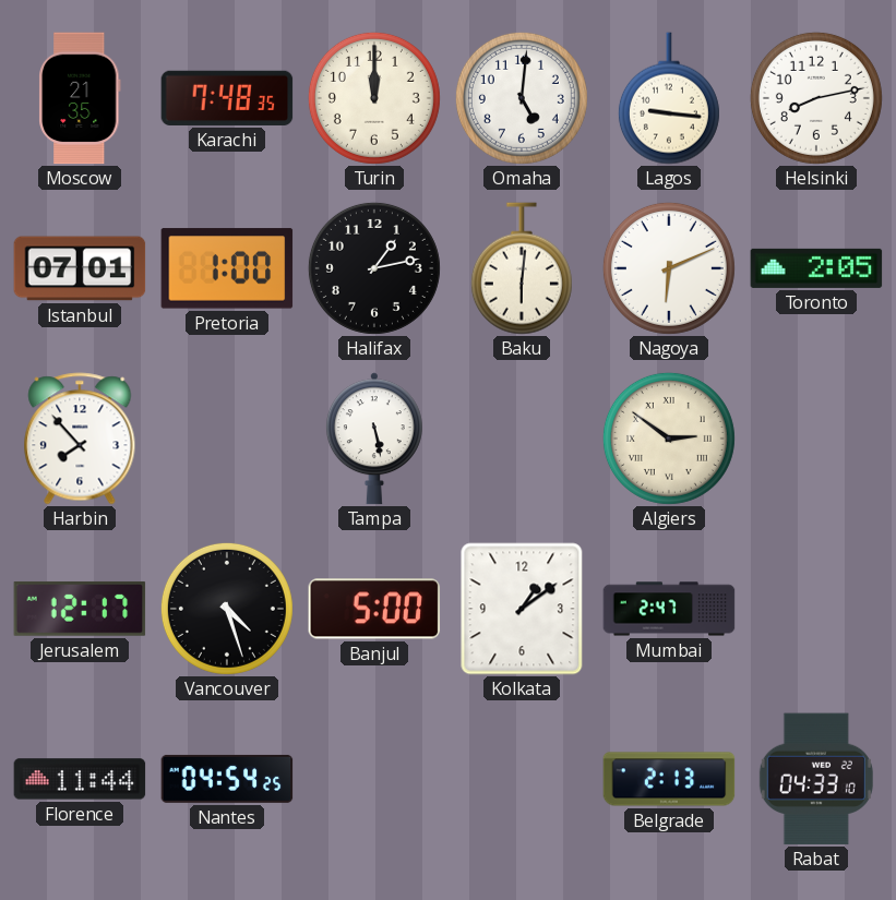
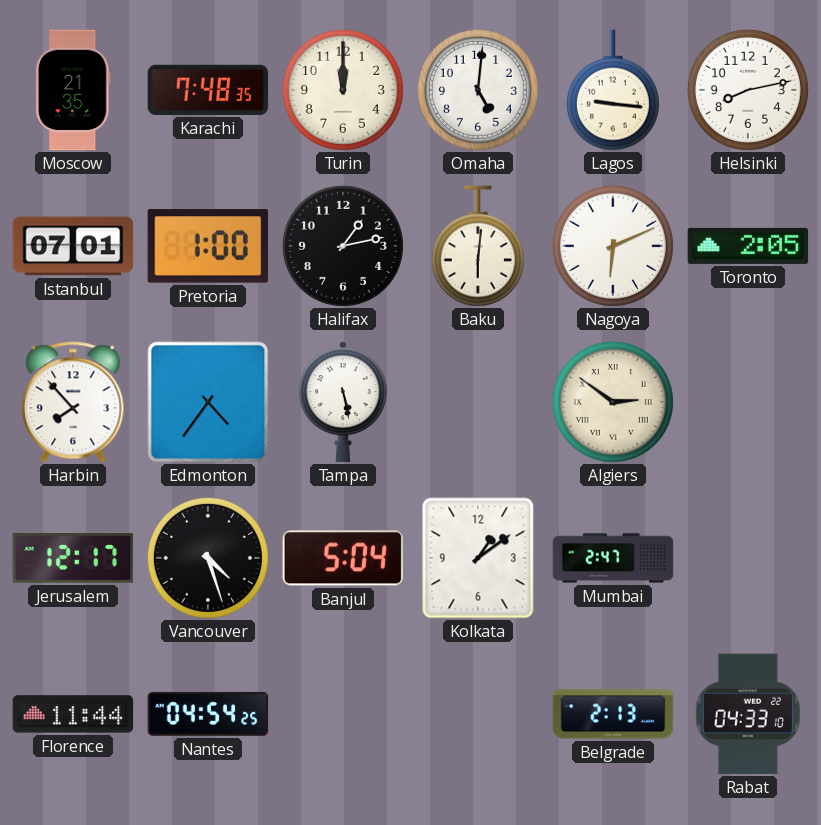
Edmonton: none -> 4:36
Banjul: 5:00 -> 5:04
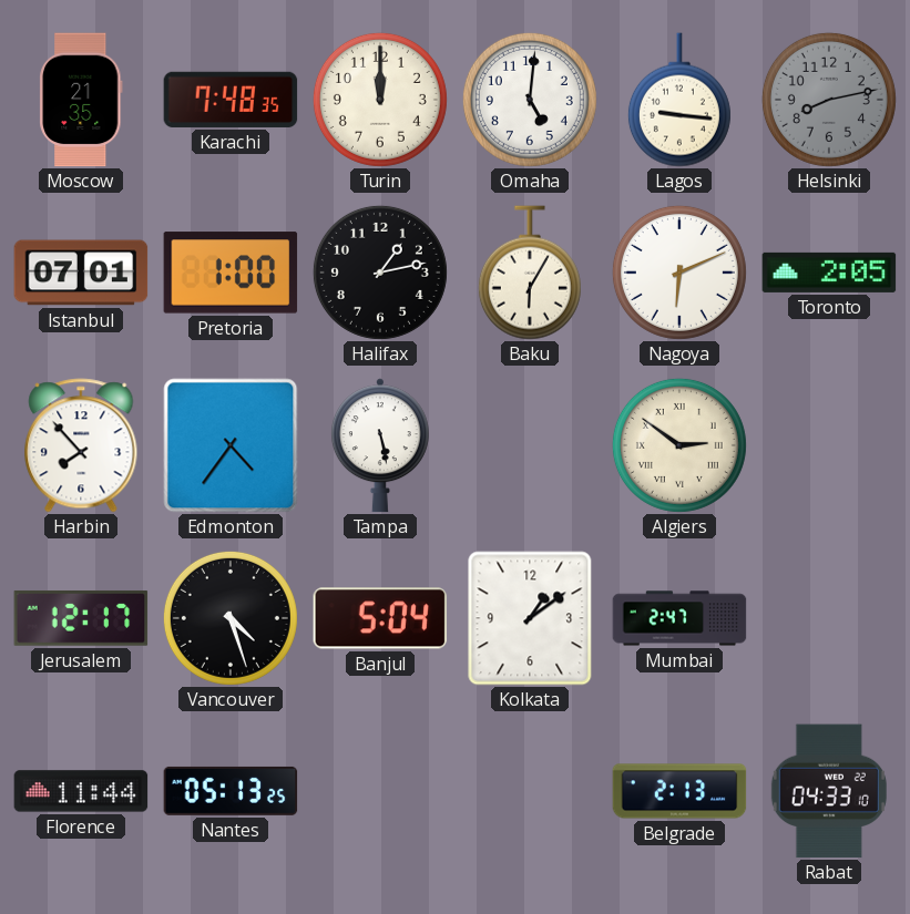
Helsinki dial: white -> grey
Baku: 6:01 -> 6:05
Nantes: 04:54 -> 05:13
